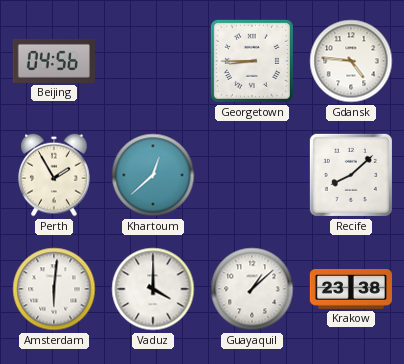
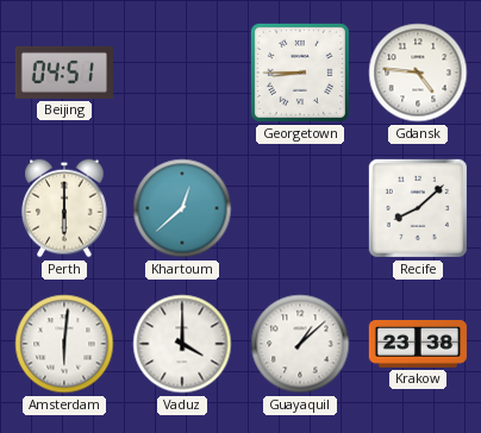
Beijing: 04:56 -> 04:51
Perth: 1:55 -> 6:00
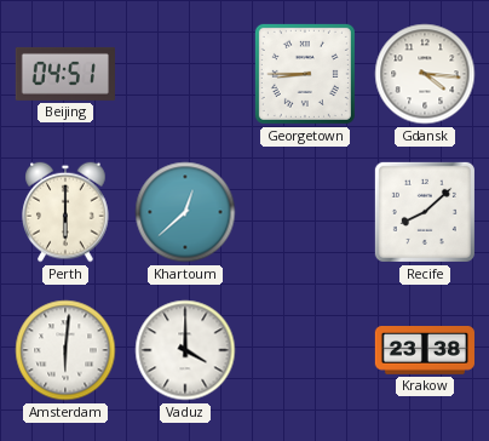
Gdansk: 4:46 -> 4:16
Guayaquil: 1:08 -> none
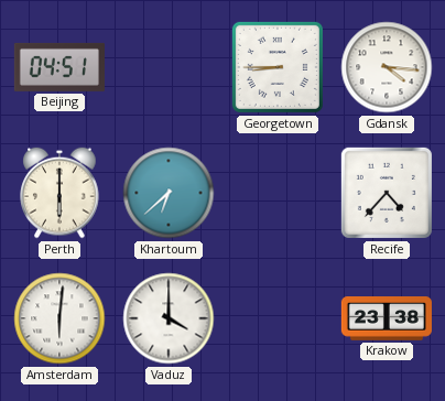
Khartoum: 12:38 -> 6:38
Recife: 8:08 -> 4:37
